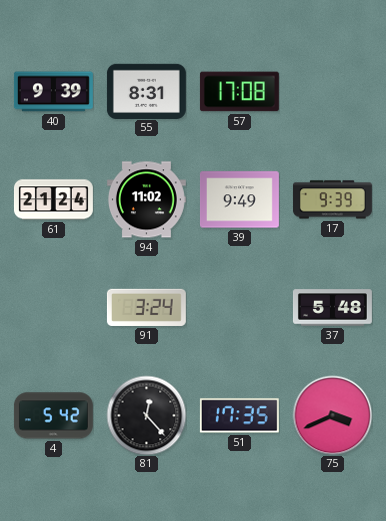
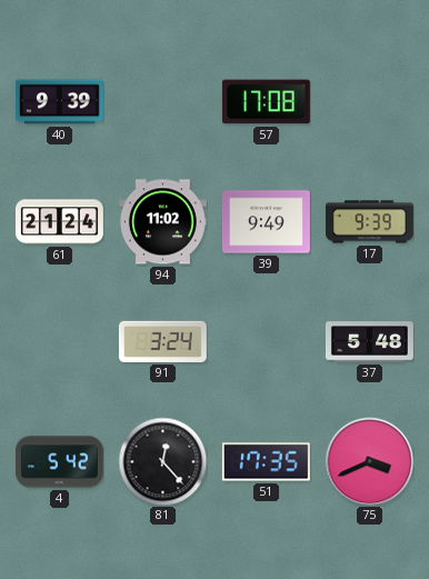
55: 8:31 -> none
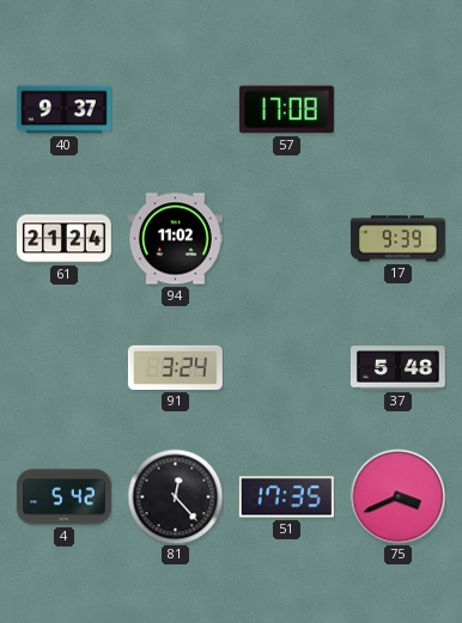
40: 9:39 -> 9:37
39: 9:49 -> none
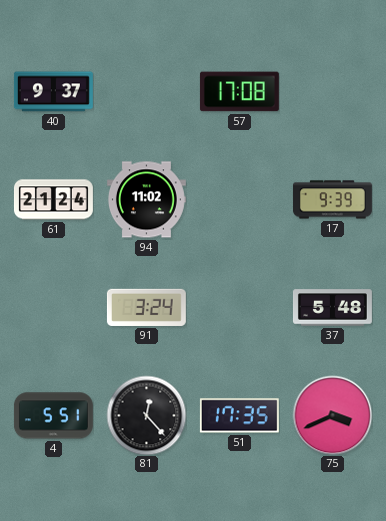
4: 5:42 -> 5:51
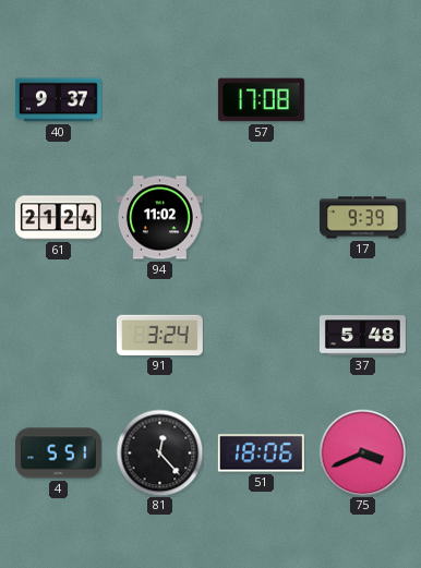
51: 17:35 -> 18:06
